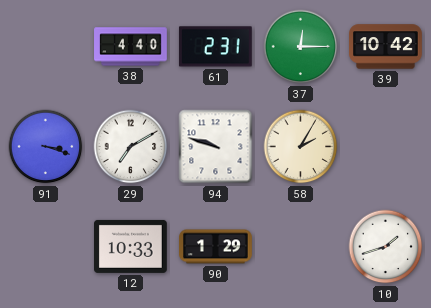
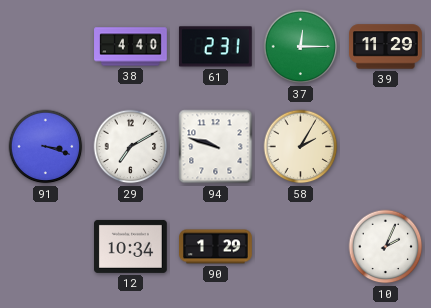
39: 10:42 -> 11:29
12: 10:33 -> 10:34
10: 1:42 -> 2:04
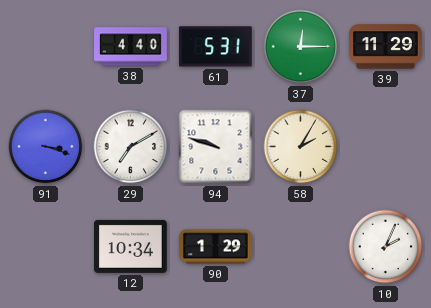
61: 2:31 -> 5:31
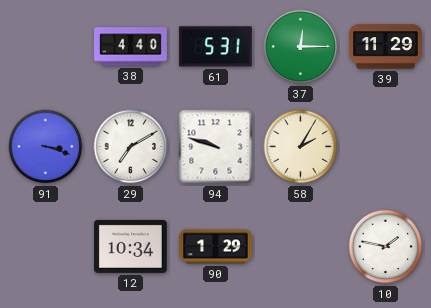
10: 2:04 -> 1:47
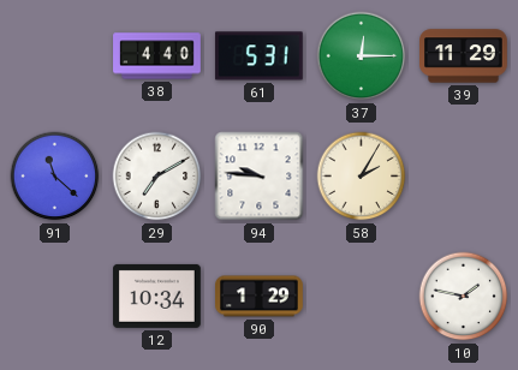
91: 3:18 -> 11:22
94: 9:48 -> 9:46
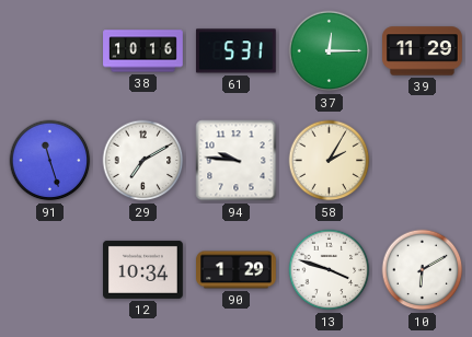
38: 4:40 -> 10:16
91: 11:22 -> 11:27
13: none -> 3:48
10: 1:47 -> 6:10
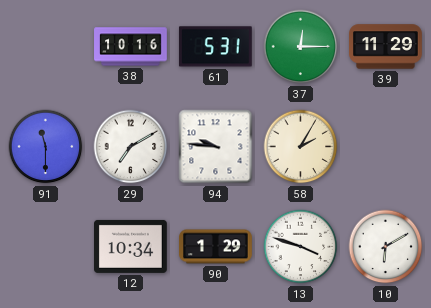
91: 11:27 -> 11:30
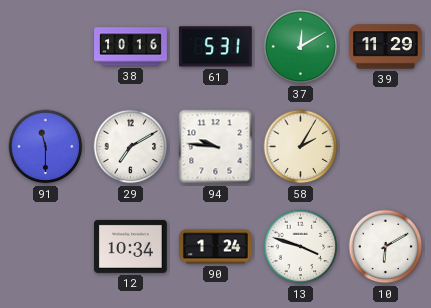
37: 12:15 -> 12:10
90: 1:29 -> 1:24
